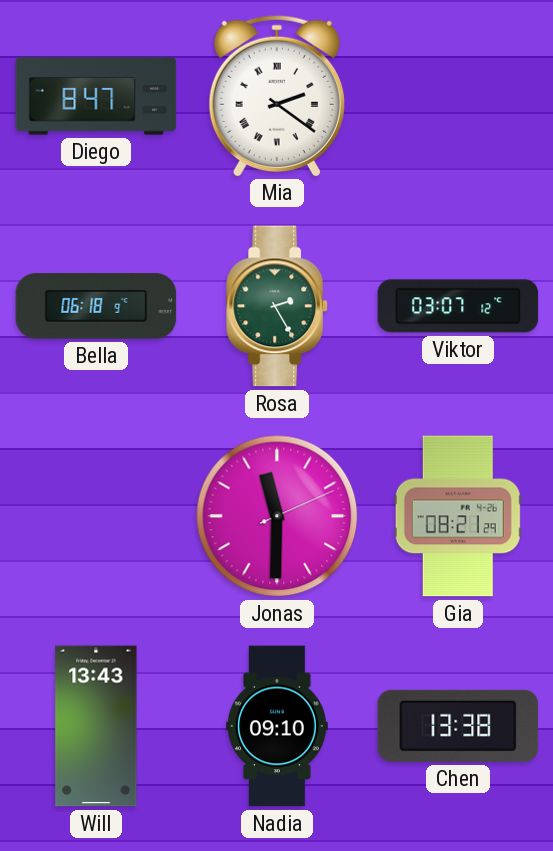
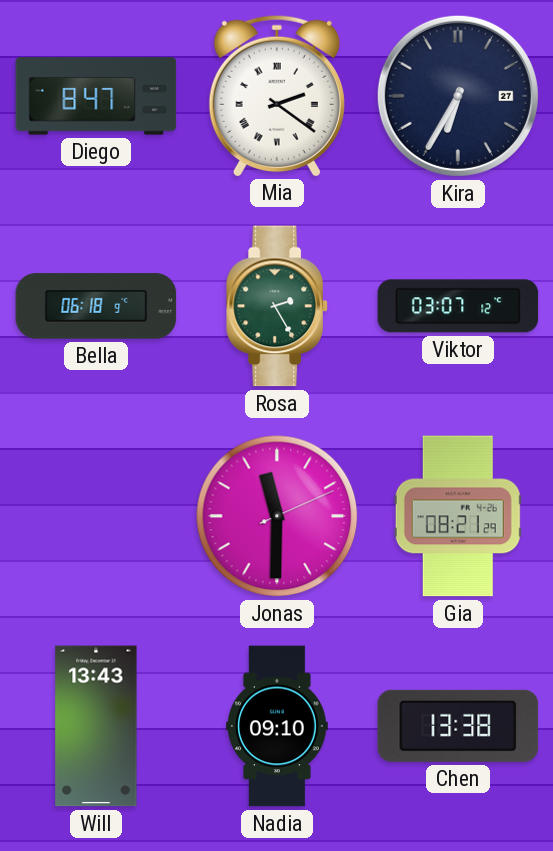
Kira: none -> 6:35
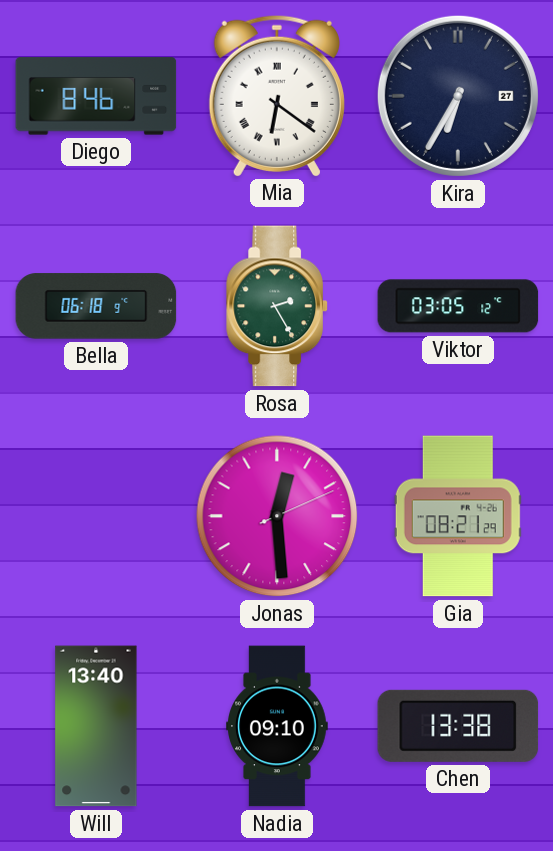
Diego: 8:47 -> 8:46
Mia: 2:21 -> 6:21
Viktor: 03:07 -> 03:05
Jonas: 11:30 -> 12:29
Will: 13:43 -> 13:40
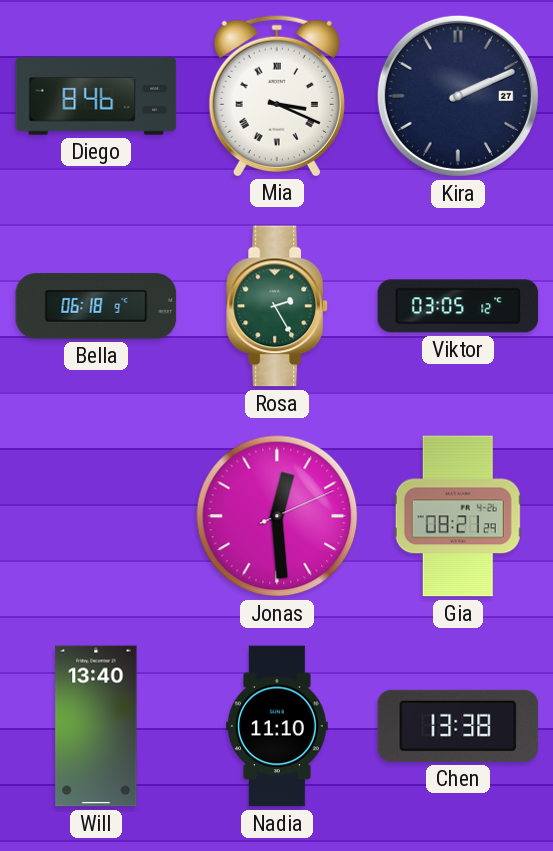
Mia: 6:21 -> 3:19
Kira: 6:35 -> 2:11
Nadia: 09:10 -> 11:10
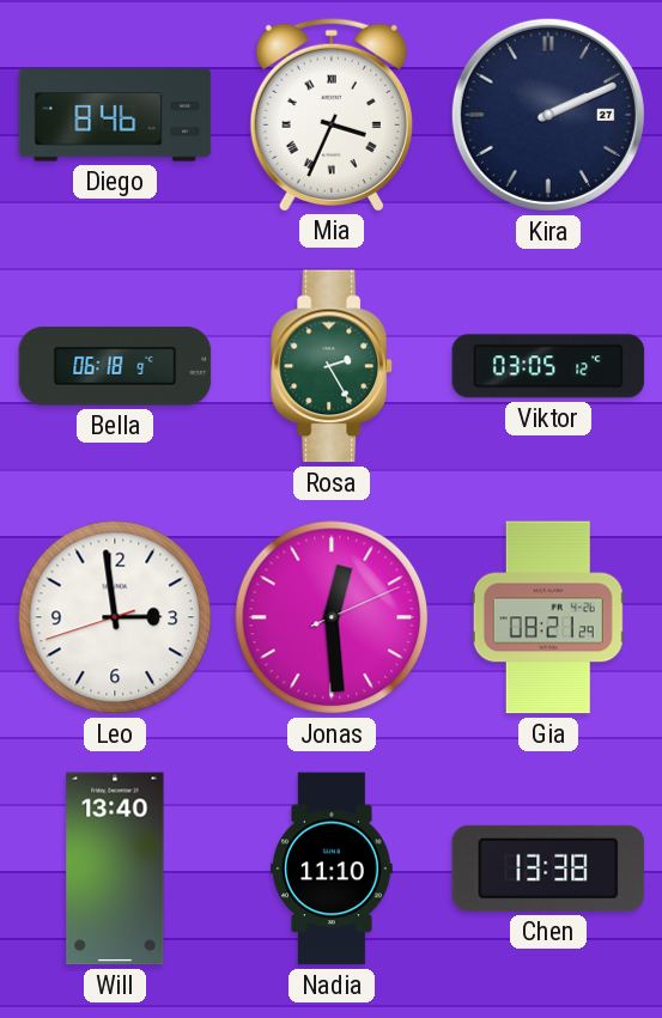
Mia: 3:19 -> 3:34
Leo: none -> 2:58
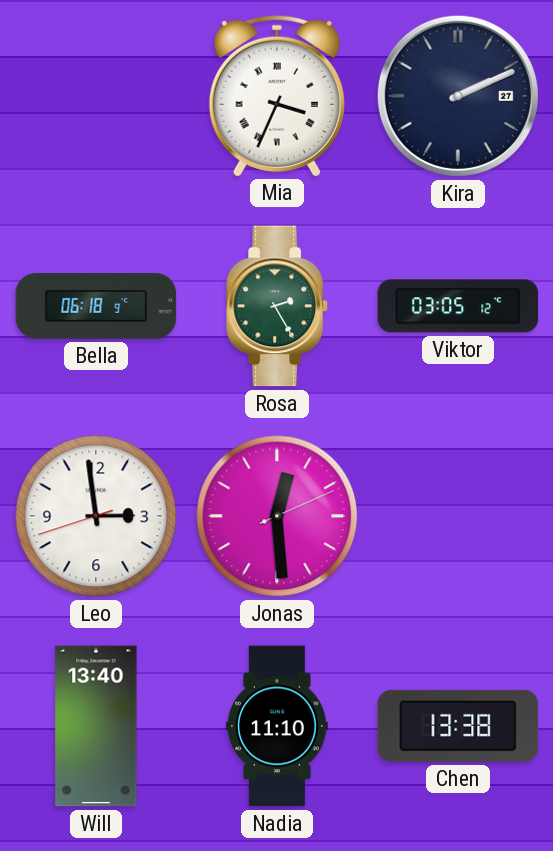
Diego: 8:46 -> none
Gia: 08:21 -> none
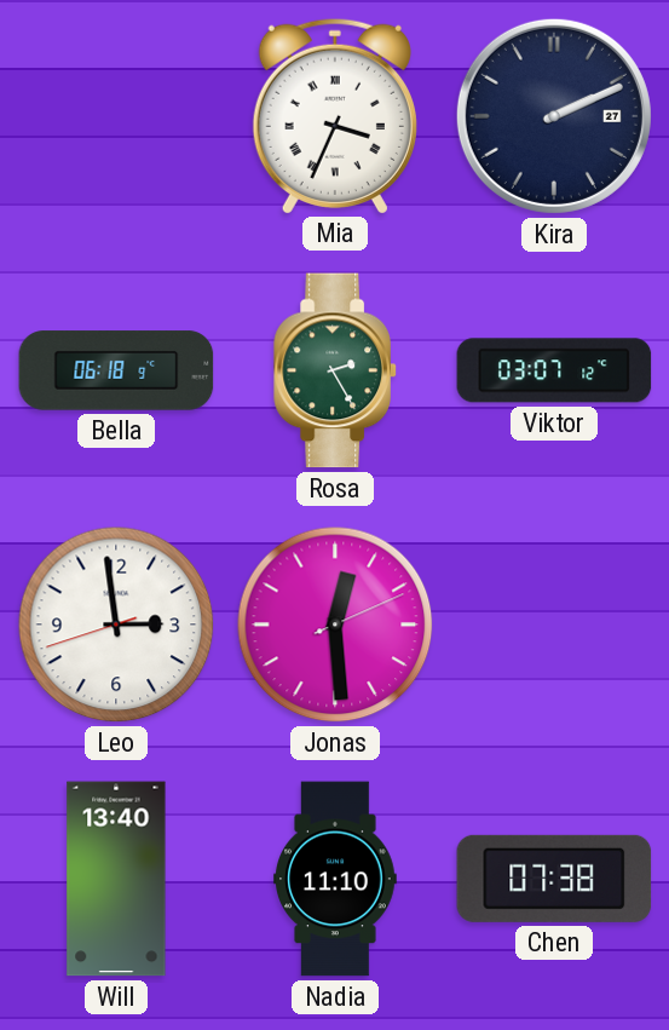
Viktor: 03:05 -> 03:07
Chen: 13:38 -> 07:38
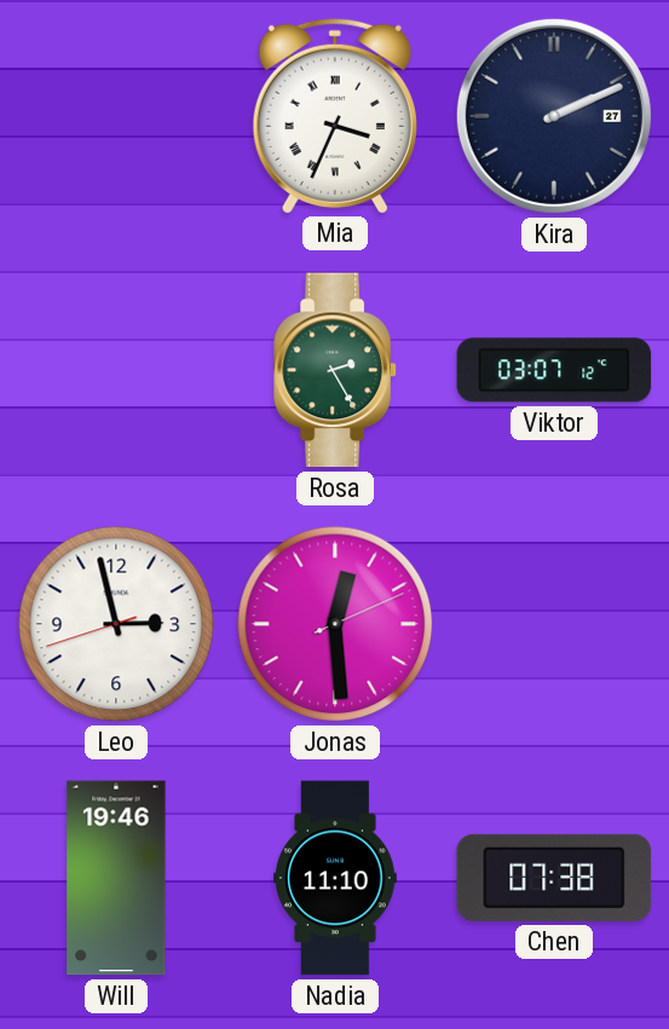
Bella: 06:18 -> none
Leo: 2:58 -> 2:57
Will: 13:40 -> 19:46
